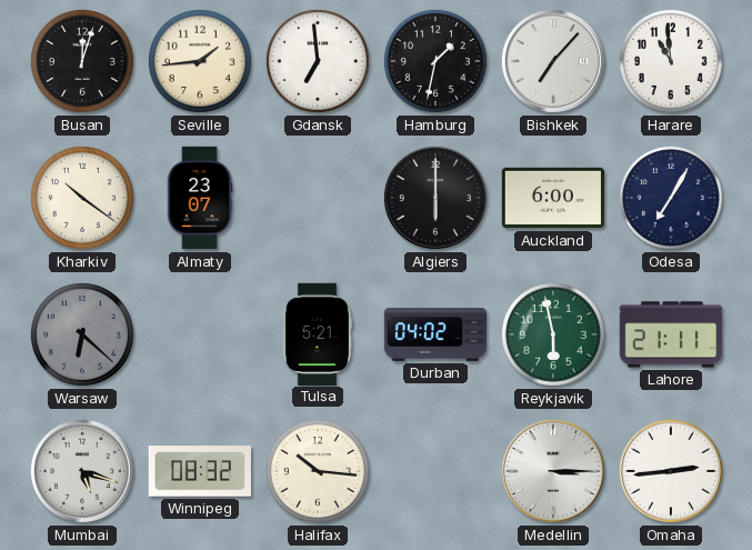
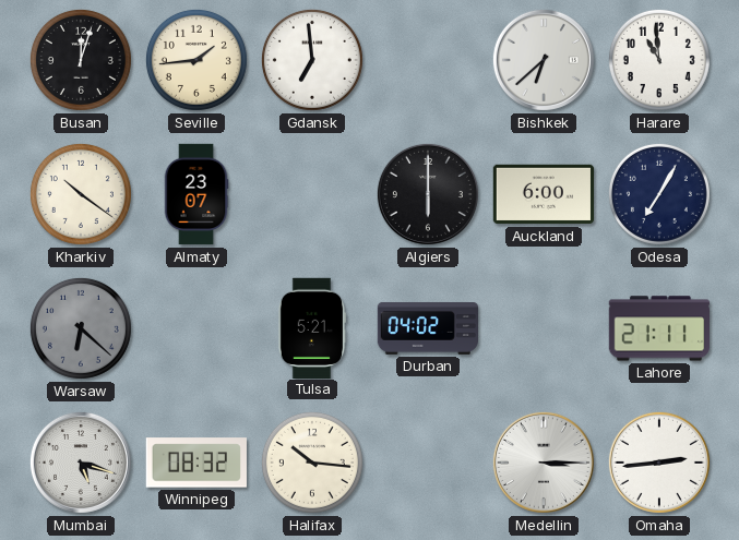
Hamburg: 1:32 -> none
Bishkek: 7:07 -> 6:38
Reykjavik: 5:58 -> none
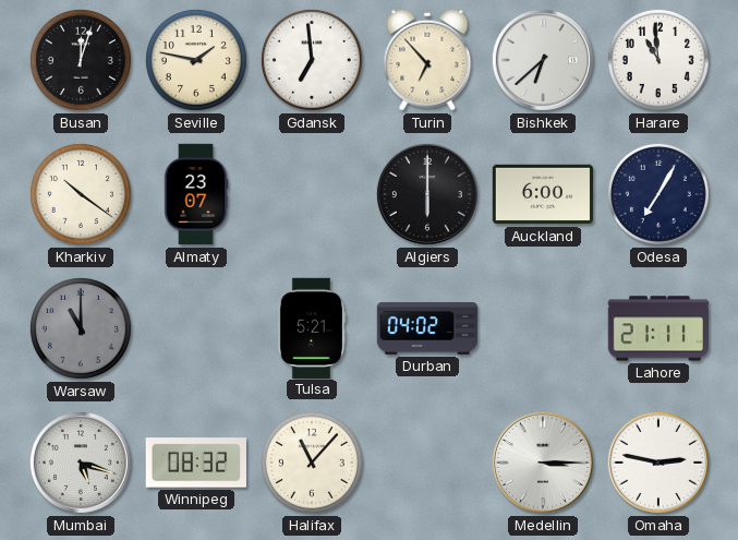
Seville: 1:44 -> 1:47
Turin: none -> 6:53
Warsaw: 6:22 -> 11:00
Halifax: 10:16 -> 11:07
Omaha: 2:44 -> 2:47
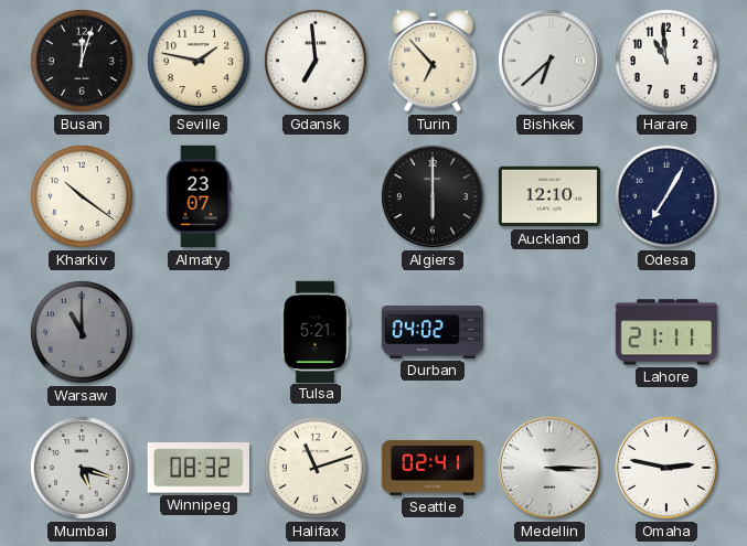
Auckland: 6:00 -> 12:10
Halifax: 11:07 -> 11:12
Seattle: none -> 02:41
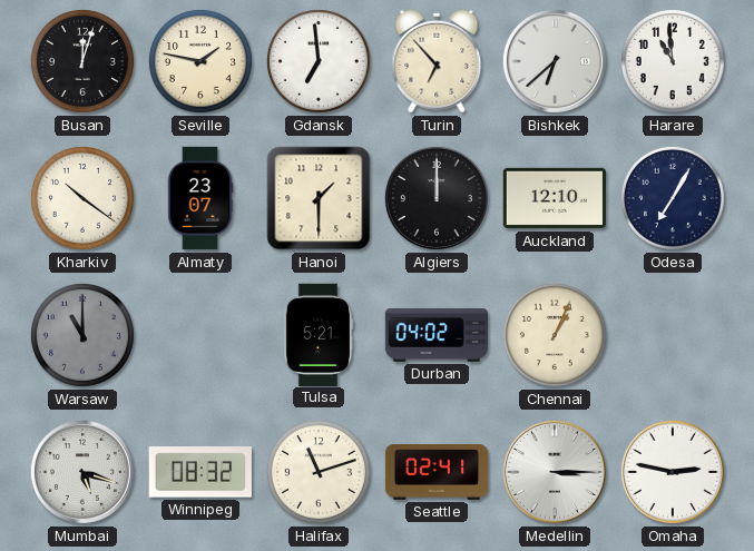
Hanoi: none -> 1:30
Algiers: 6:00 -> 12:00
Chennai: none -> 1:04
Lahore: 21:11 -> none
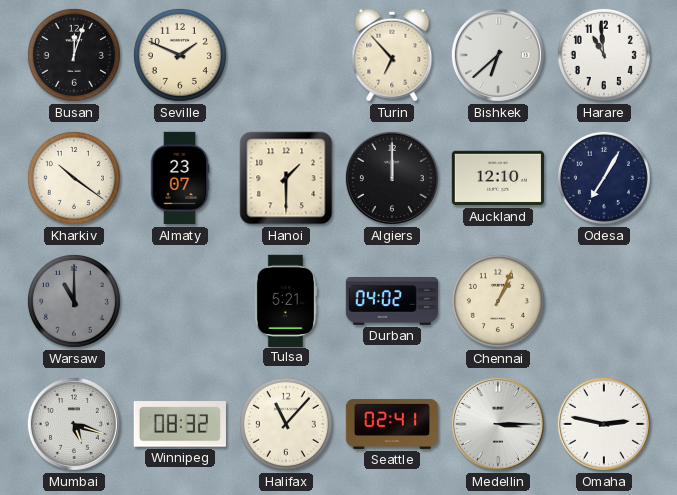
Seville: 1:47 -> 1:49
Gdansk: 6:59 -> none
Halifax: 11:12 -> 11:07
